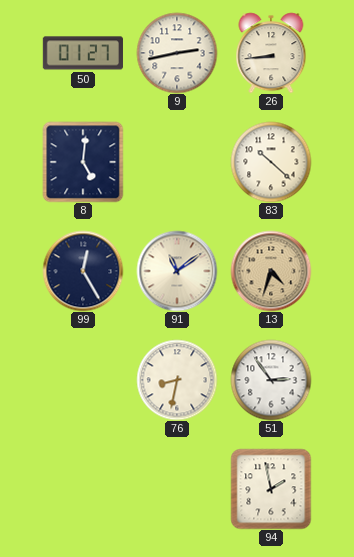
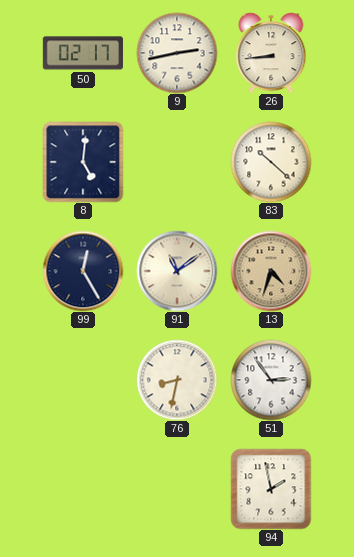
50: 01:27 -> 02:17
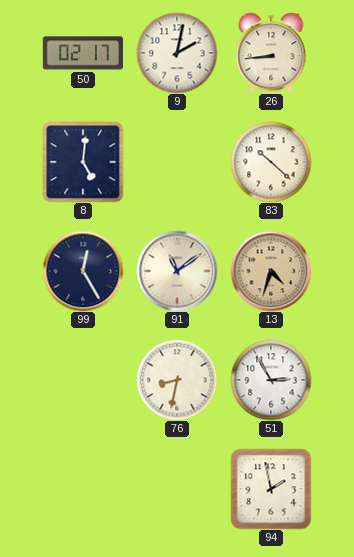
9: 2:43 -> 2:02
51: 2:54 -> 2:55
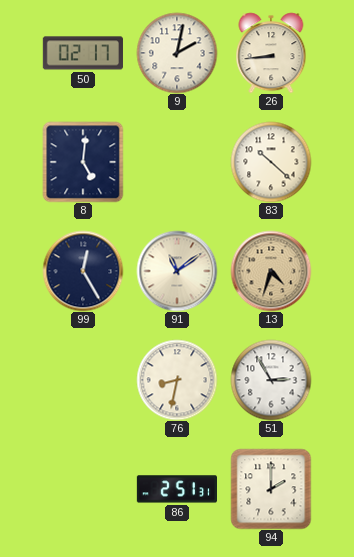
86: none -> 2:51
94: 1:58 -> 2:00
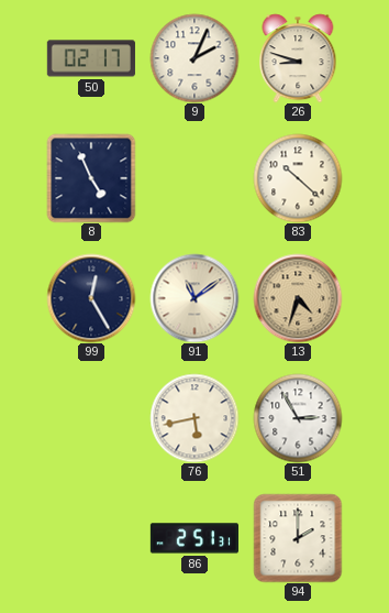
9: 2:02 -> 2:04
26: 8:44 -> 8:48
8: 5:01 -> 4:56
76: 8:32 -> 5:43
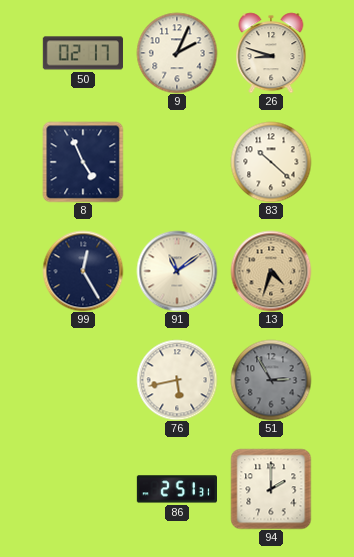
51 dial: white -> grey
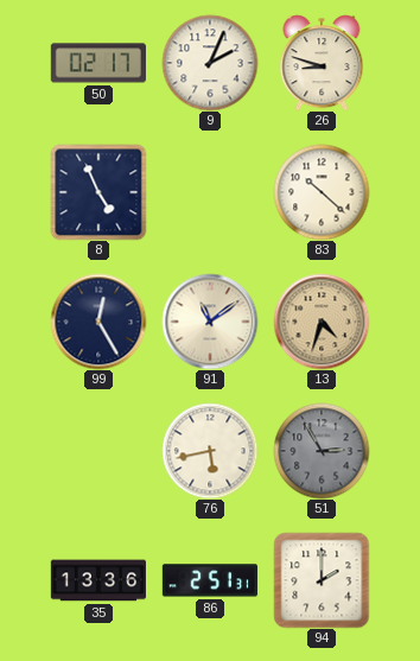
35: none -> 13:36
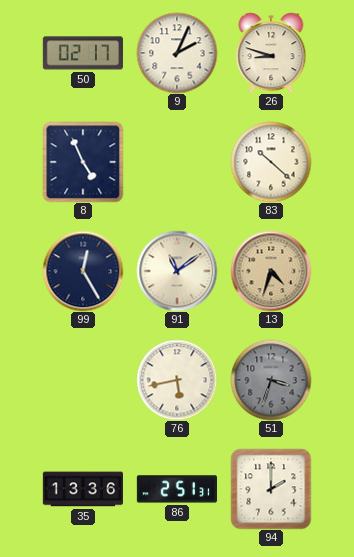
51: 2:55 -> 3:33
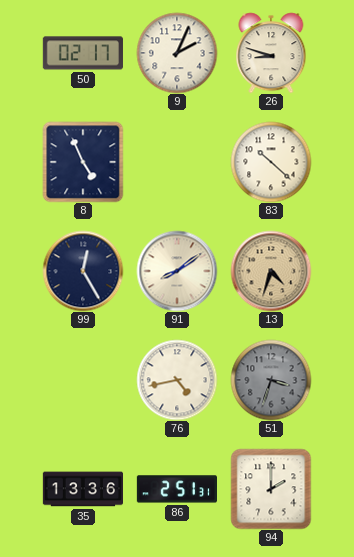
91: 11:09 -> 8:09
76: 5:43 -> 4:43
